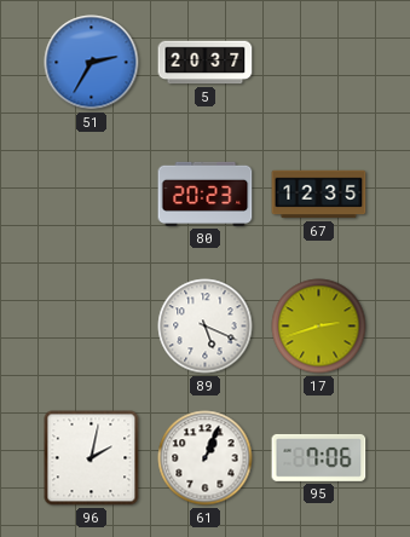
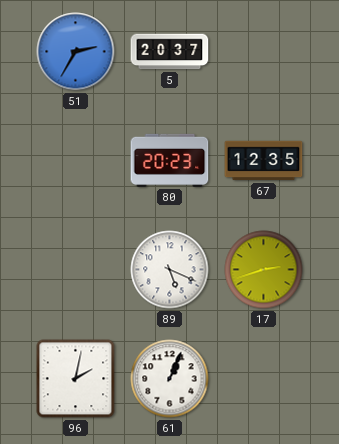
95: 7:06 -> none
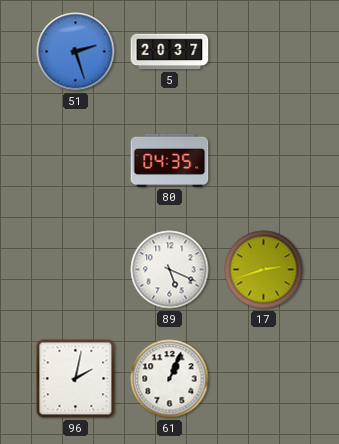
51: 2:35 -> 2:27
80: 20:23 -> 04:35
67: 12:35 -> none
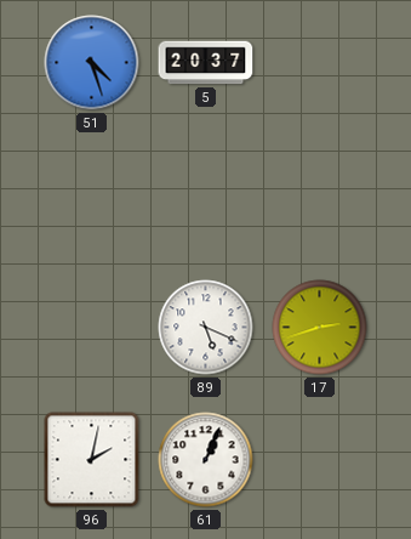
51: 2:27 -> 4:27
80: 04:35 -> none
